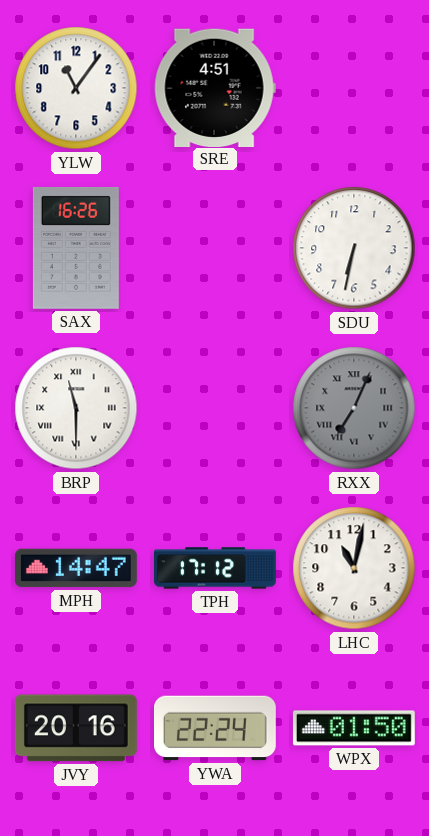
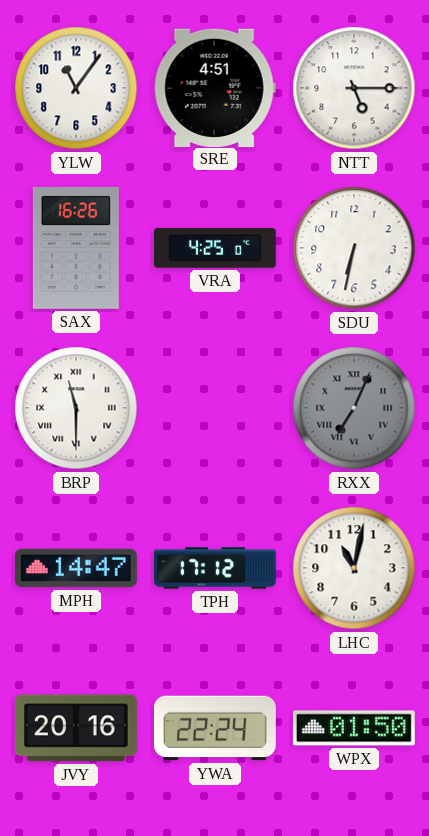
NTT: none -> 5:15
VRA: none -> 4:25
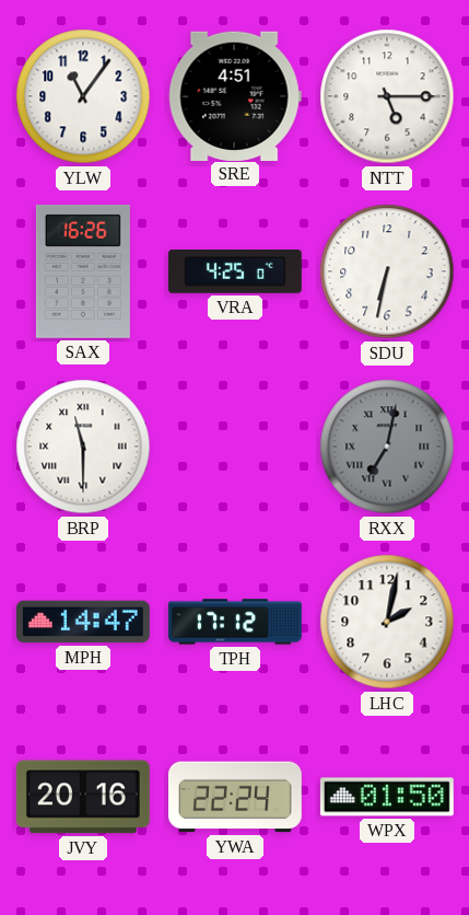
RXX: 7:04 -> 7:02
LHC: 11:02 -> 2:02
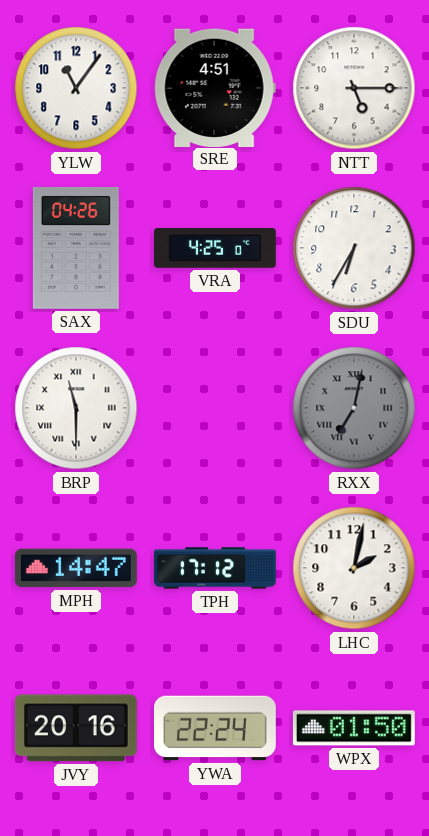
SAX: 16:26 -> 04:26
SDU: 6:32 -> 6:35
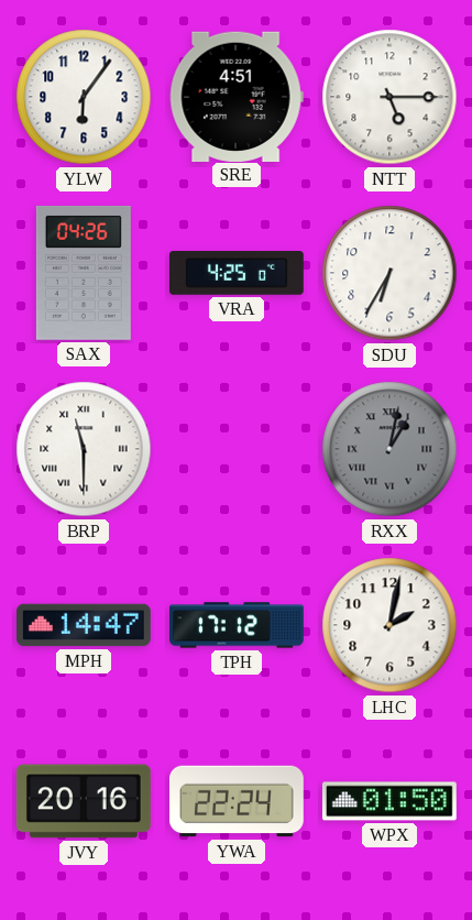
YLW: 11:06 -> 6:06
RXX: 7:02 -> 1:02
